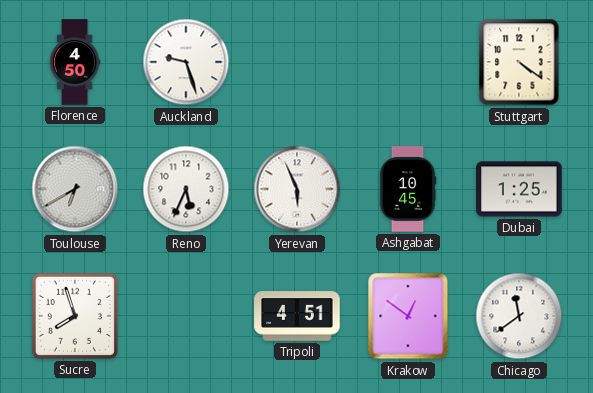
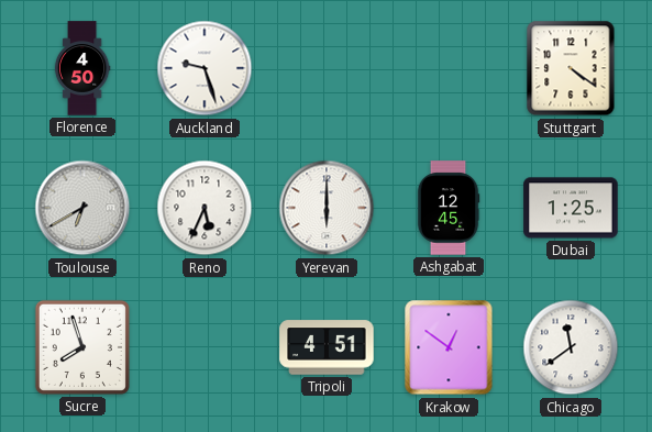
Yerevan: 5:56 -> 6:00
Ashgabat: 10:45 -> 12:45
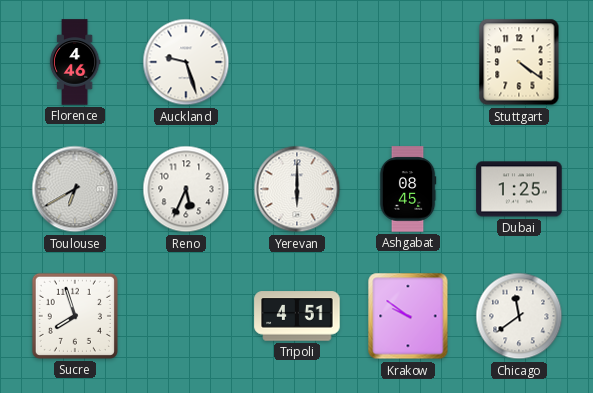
Florence: 4:50 -> 4:46
Ashgabat: 12:45 -> 08:45
Krakow: 12:51 -> 9:51
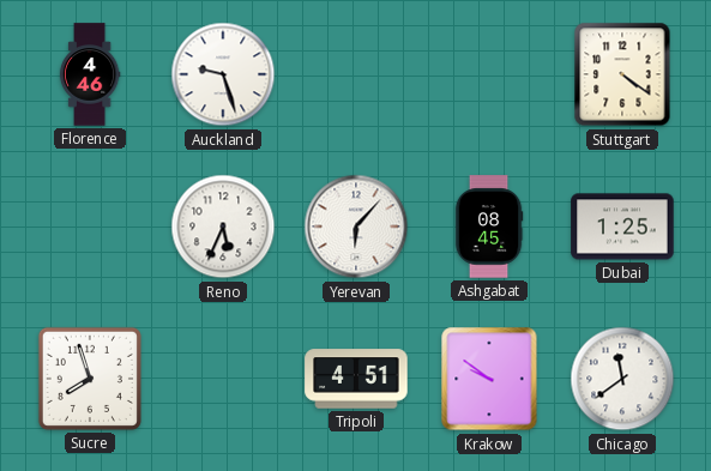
Toulouse: 6:40 -> none
Yerevan: 6:00 -> 6:07
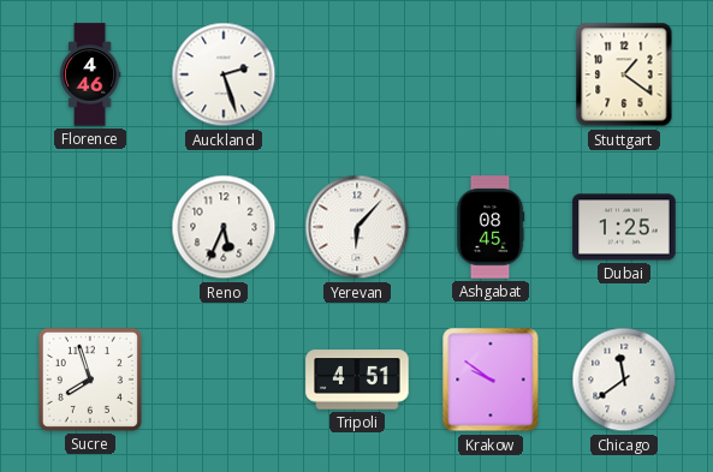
Auckland: 9:27 -> 2:27
Stuttgart: 4:21 -> 1:21
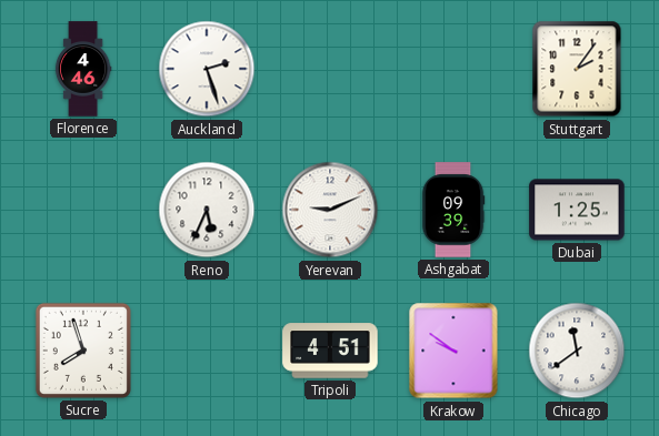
Stuttgart: 1:21 -> 2:06
Yerevan: 6:07 -> 9:11
Ashgabat: 08:45 -> 09:39
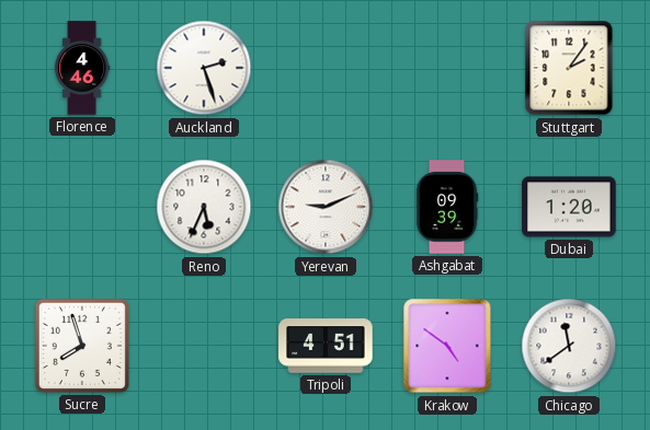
Dubai: 1:25 -> 1:20
Krakow: 9:51 -> 4:51
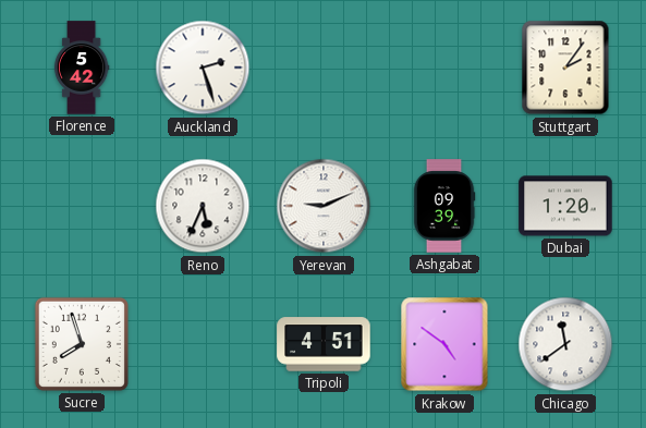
Florence: 4:46 -> 5:42
